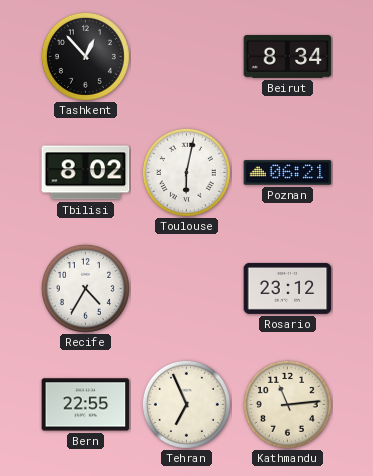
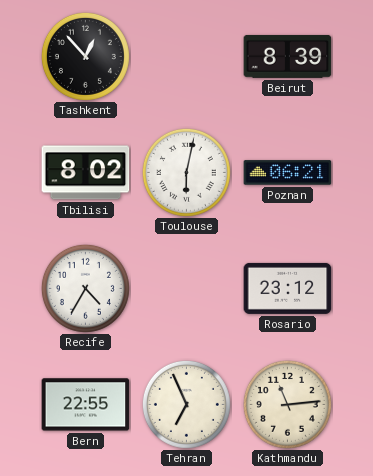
Beirut: 8:34 -> 8:39
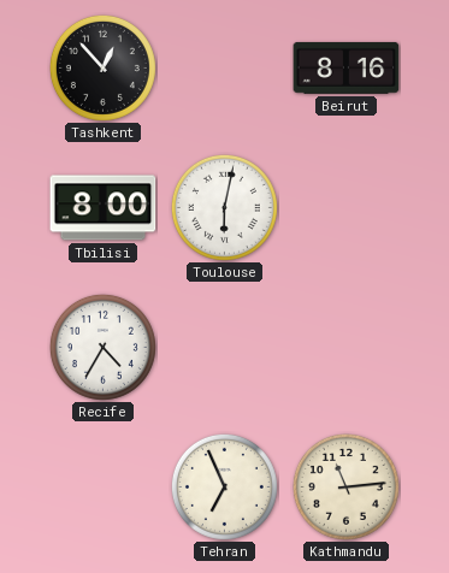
Beirut: 8:39 -> 8:16
Tbilisi: 8:02 -> 8:00
Poznan: 06:21 -> none
Rosario: 23:12 -> none
Bern: 22:55 -> none
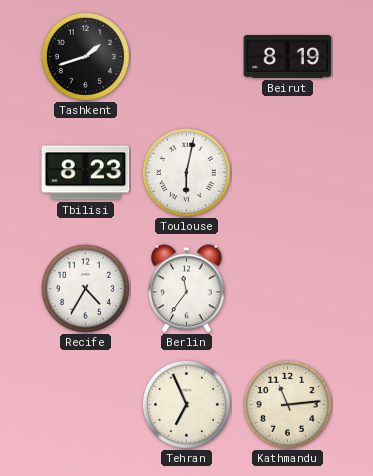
Tashkent: 12:53 -> 1:42
Beirut: 8:16 -> 8:19
Tbilisi: 8:00 -> 8:23
Berlin: none -> 11:36
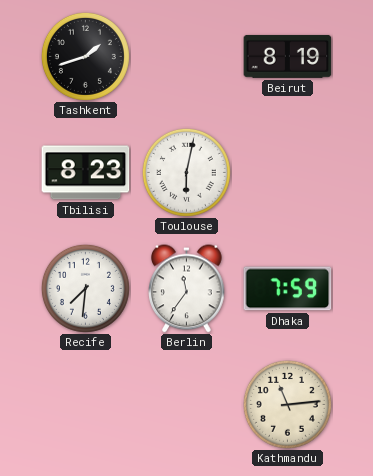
Recife: 4:35 -> 7:31
Dhaka: none -> 7:59
Tehran: 6:56 -> none
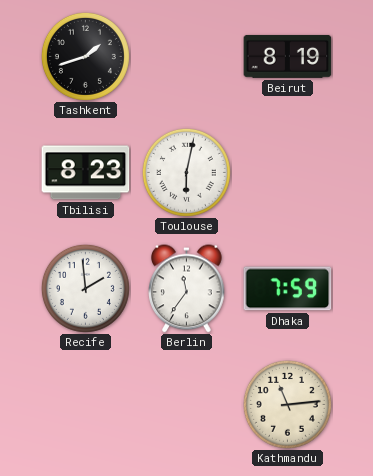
Recife: 7:31 -> 1:59
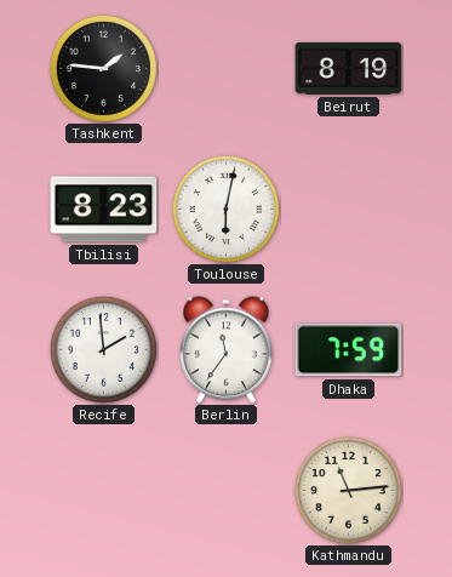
Tashkent: 1:42 -> 1:46
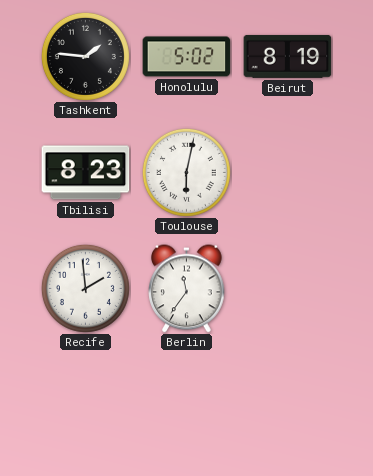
Honolulu: none -> 5:02
Dhaka: 7:59 -> none
Kathmandu: 11:14 -> none
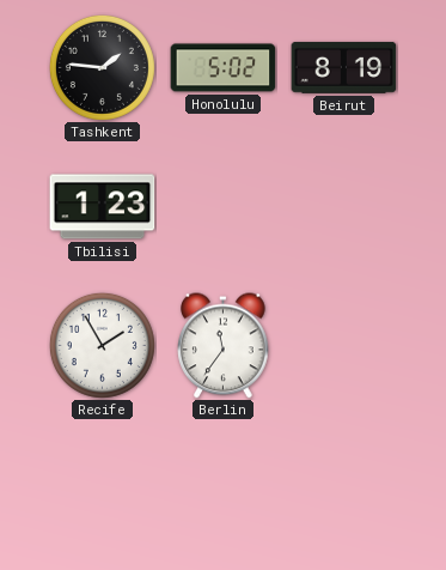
Tbilisi: 8:23 -> 1:23
Toulouse: 6:02 -> none
Recife: 1:59 -> 1:55
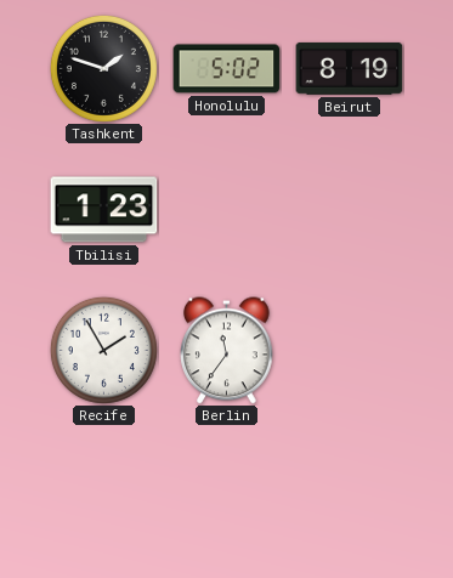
Tashkent: 1:46 -> 1:48
